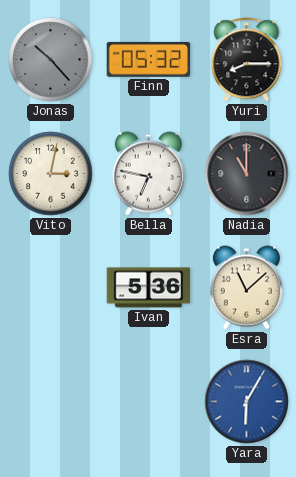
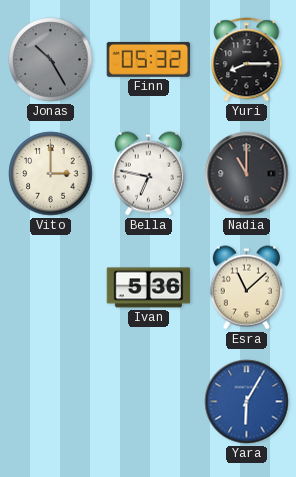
Jonas: 10:23 -> 10:25
Vito: 3:02 -> 3:00
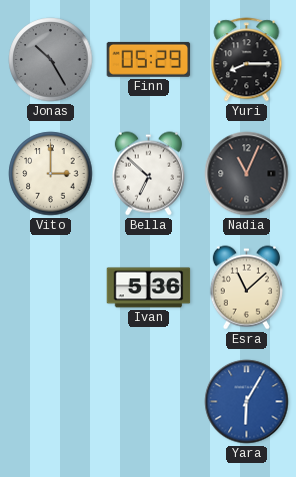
Finn: 05:32 -> 05:29
Bella: 6:47 -> 6:52
Nadia: 11:00 -> 11:04
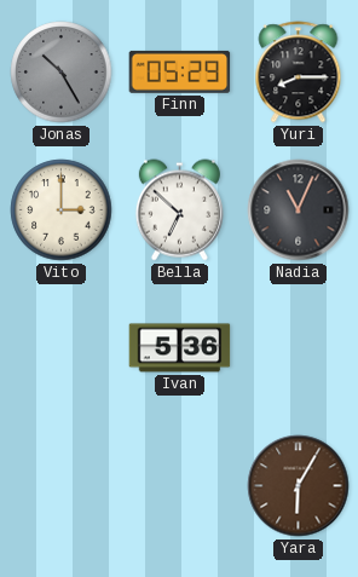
Esra: 11:08 -> none
Yara dial: blue -> brown
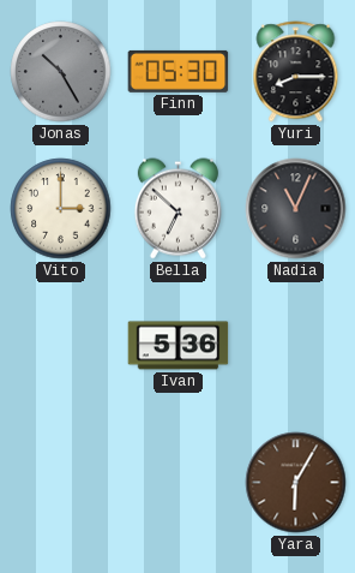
Finn: 05:29 -> 05:30
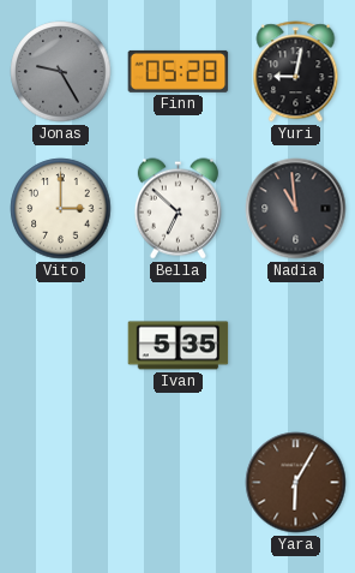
Jonas: 10:25 -> 9:25
Finn: 05:30 -> 05:28
Yuri: 8:15 -> 9:02
Nadia: 11:04 -> 10:59
Ivan: 5:36 -> 5:35
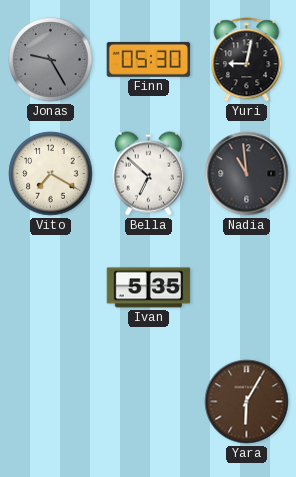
Finn: 05:28 -> 05:30
Vito: 3:00 -> 7:20
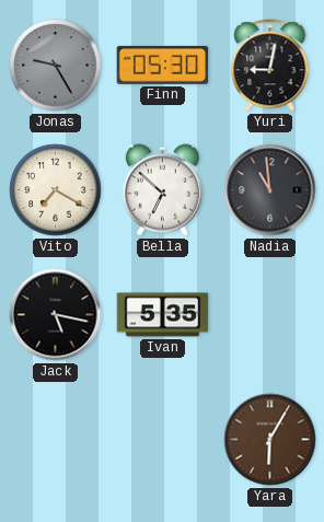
Jack: none -> 5:17
